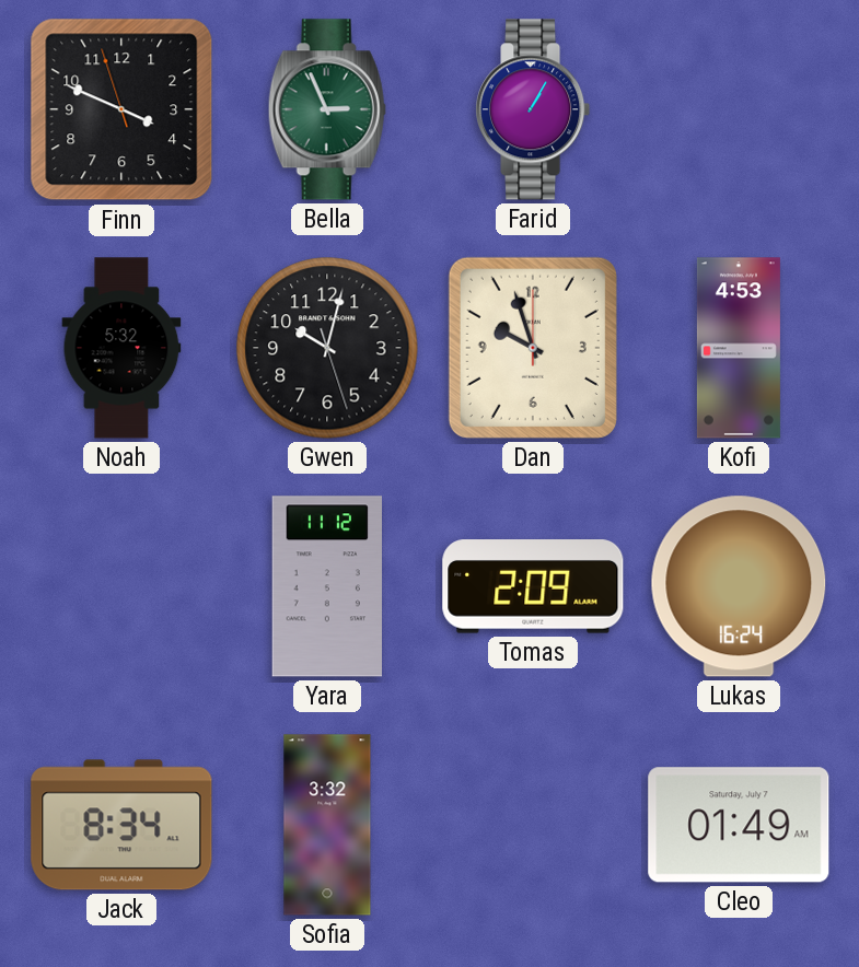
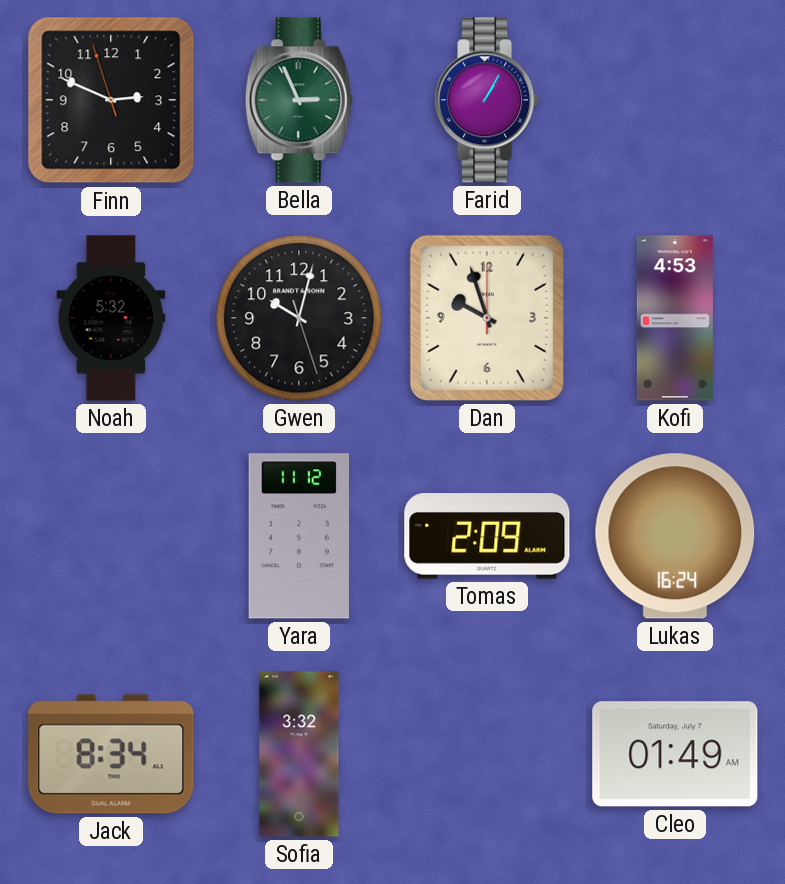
Finn: 3:48 -> 2:48
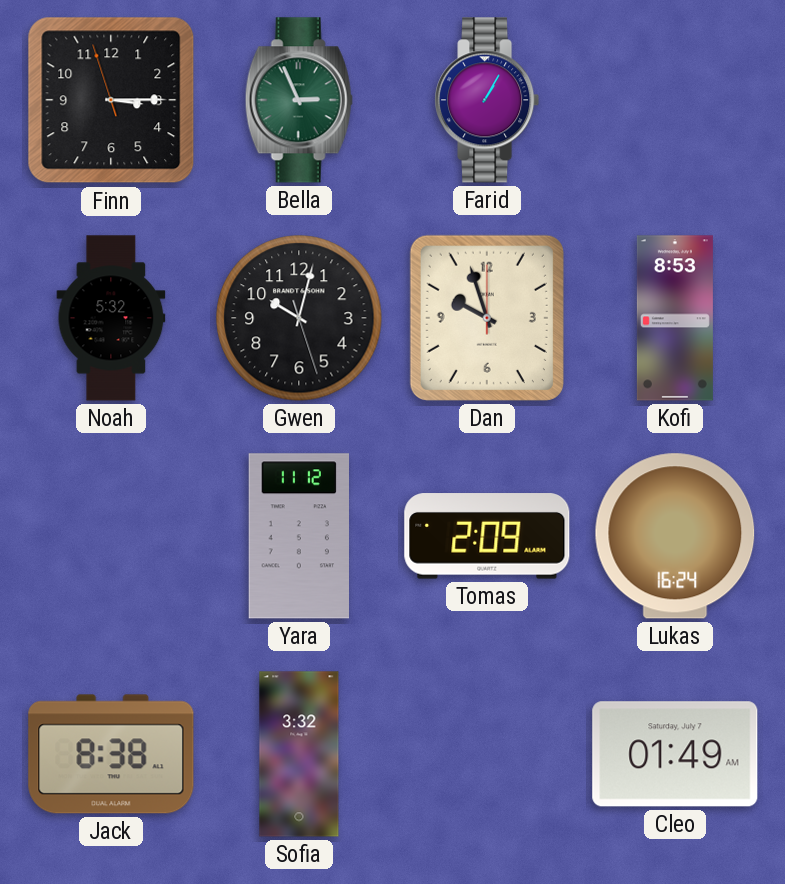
Finn: 2:48 -> 3:14
Kofi: 4:53 -> 8:53
Jack: 8:34 -> 8:38
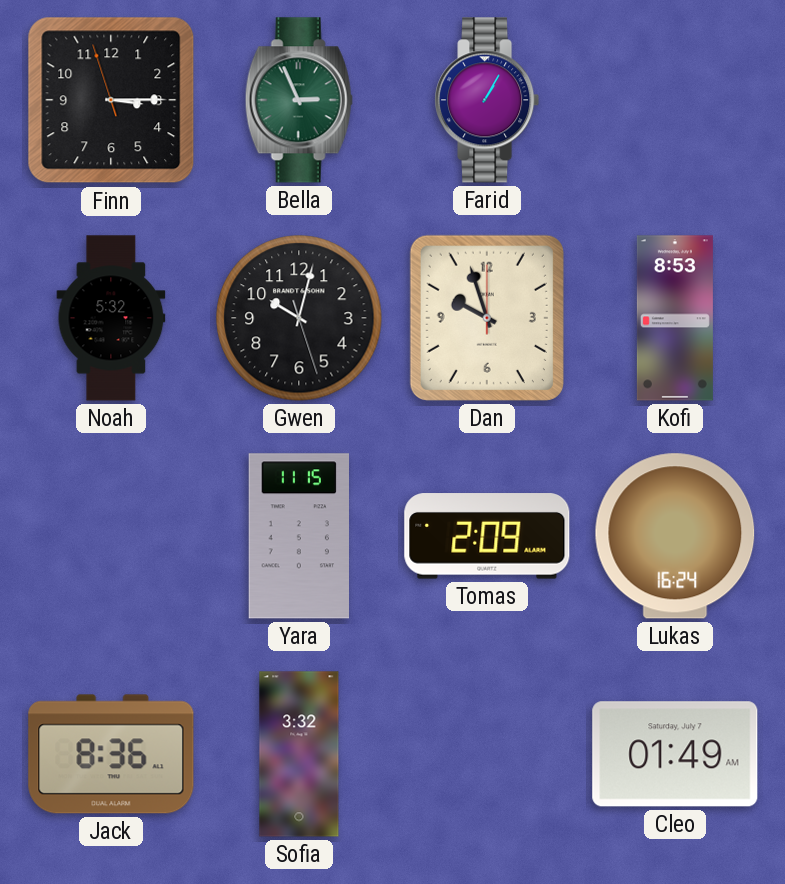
Yara: 11:12 -> 11:15
Jack: 8:38 -> 8:36
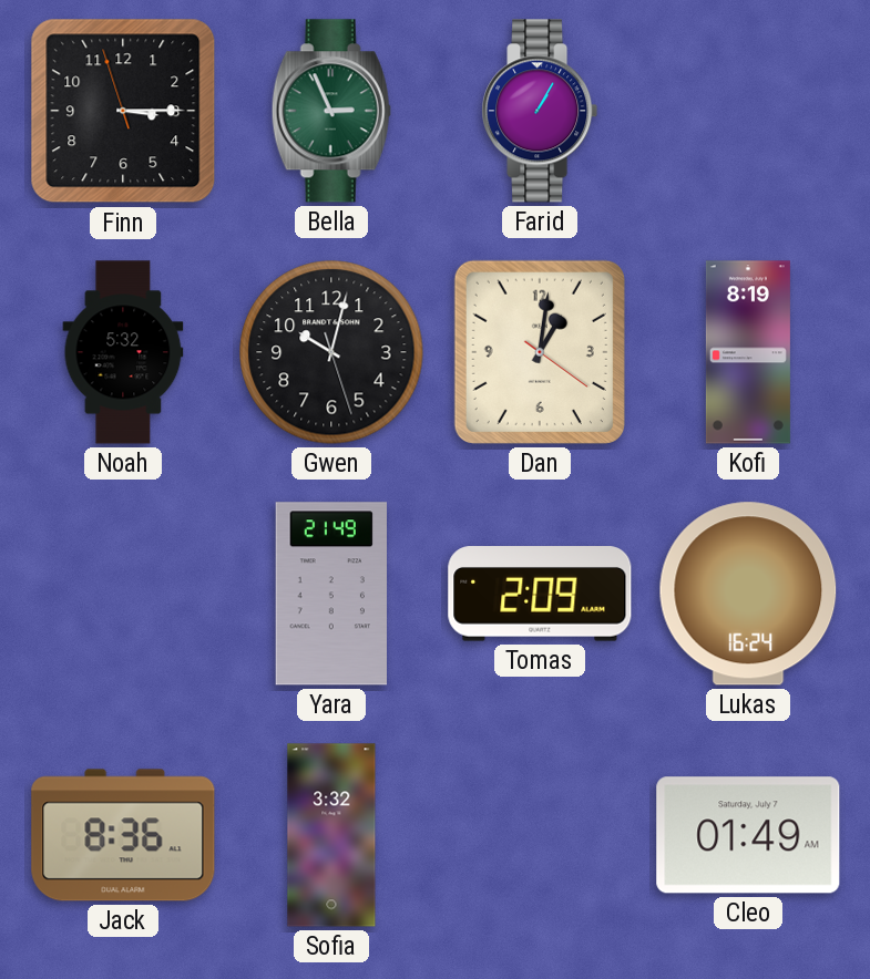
Dan: 9:57 -> 1:01
Kofi: 8:53 -> 8:19
Yara: 11:15 -> 21:49
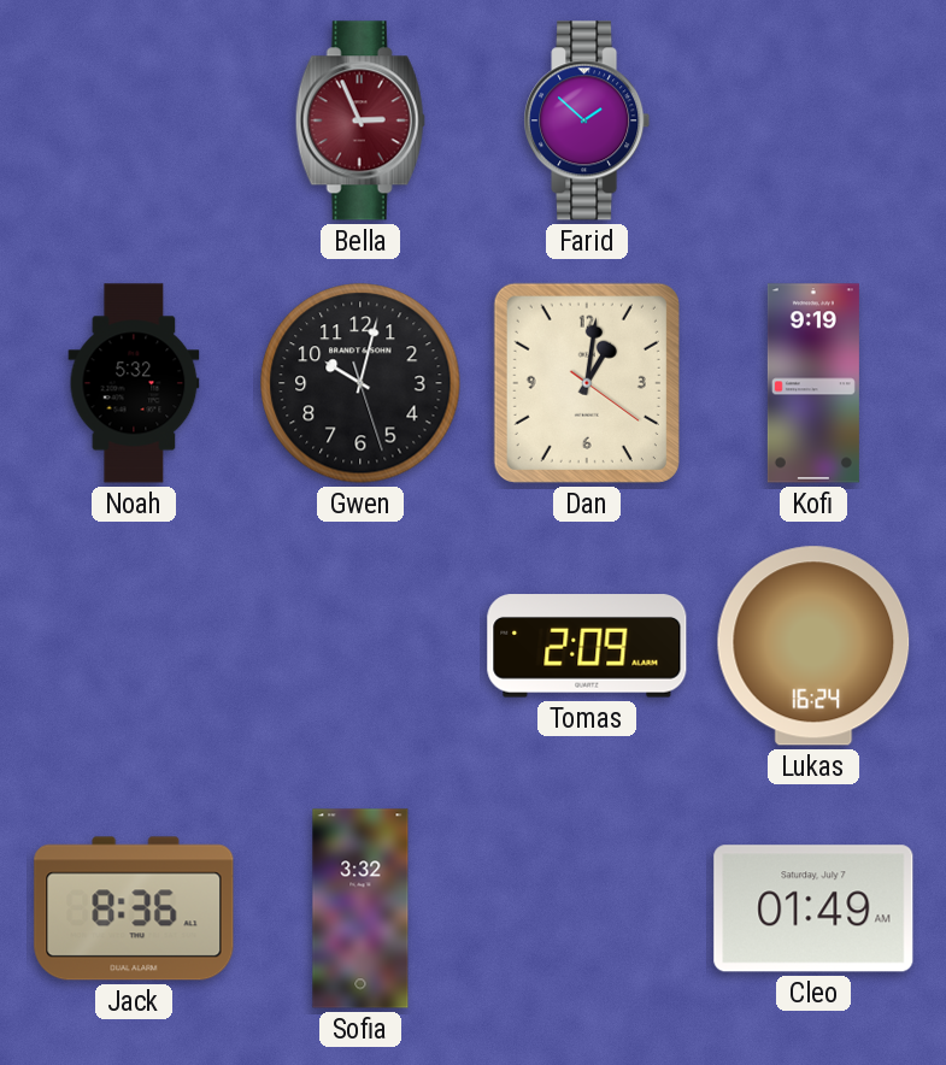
Finn: 3:14 -> none
Bella dial: green -> burgundy
Farid: 1:05 -> 1:52
Kofi: 8:19 -> 9:19
Yara: 21:49 -> none
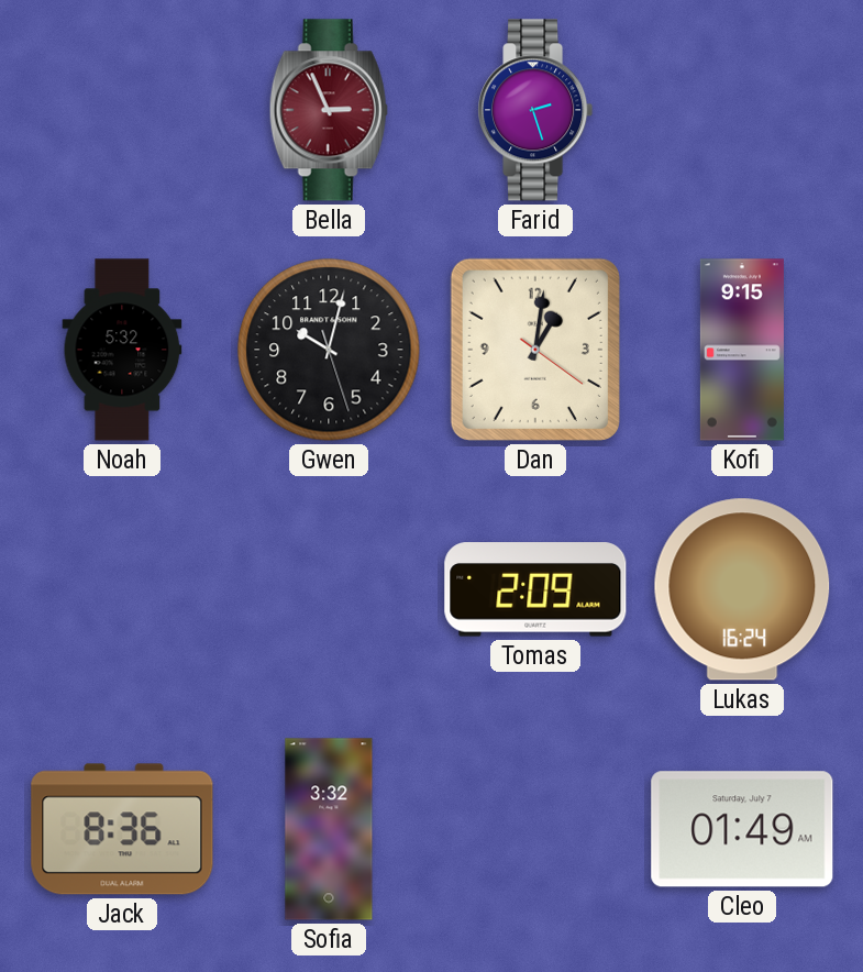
Farid: 1:52 -> 2:27
Kofi: 9:19 -> 9:15
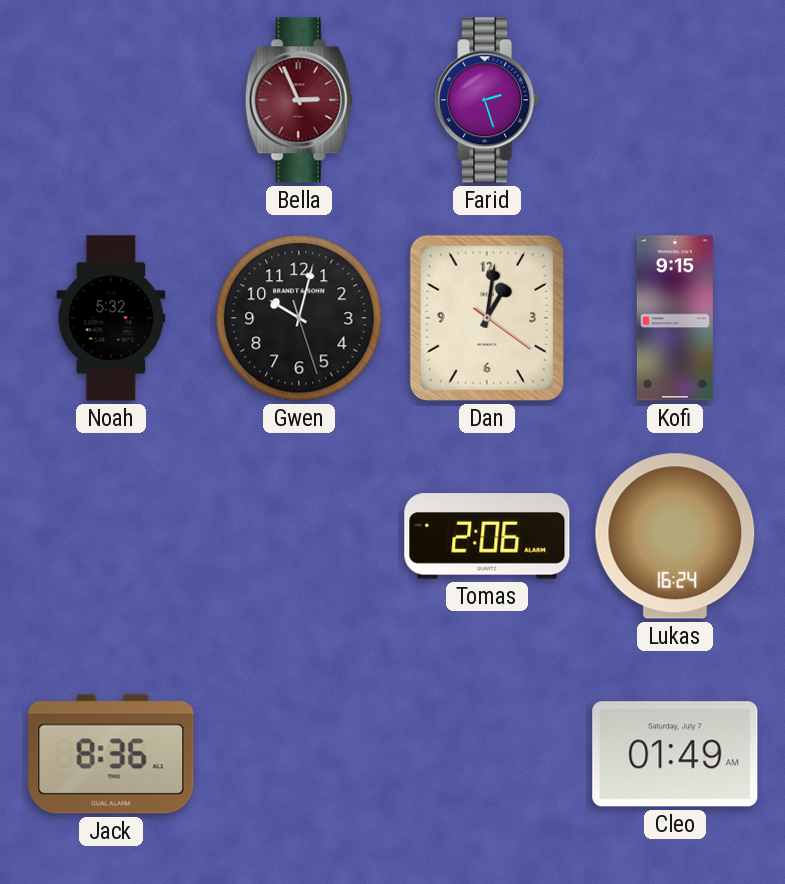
Tomas: 2:09 -> 2:06
Sofia: 3:32 -> none
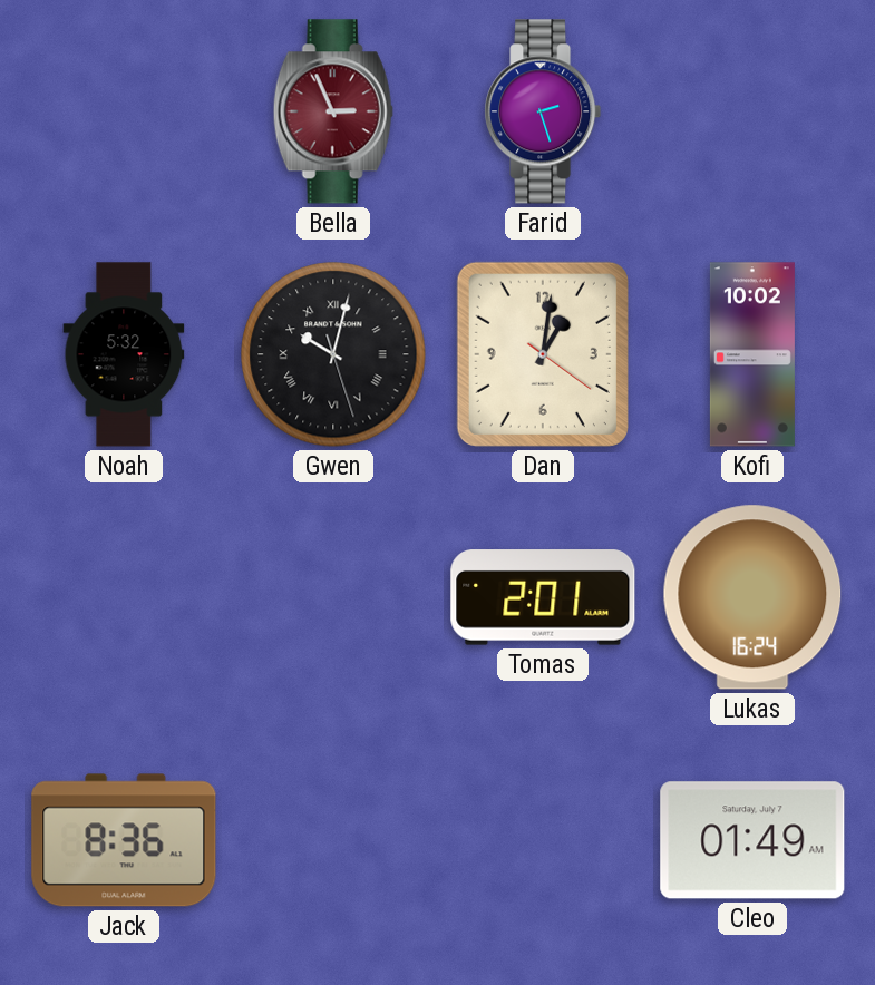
Gwen numerals: Arabic -> Roman
Kofi: 9:15 -> 10:02
Tomas: 2:06 -> 2:01
